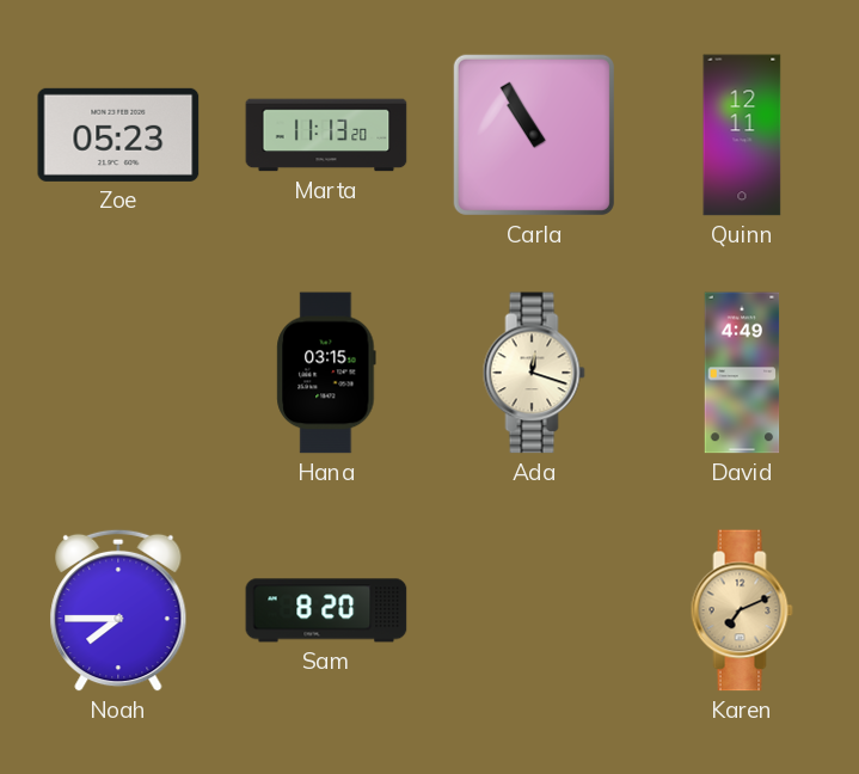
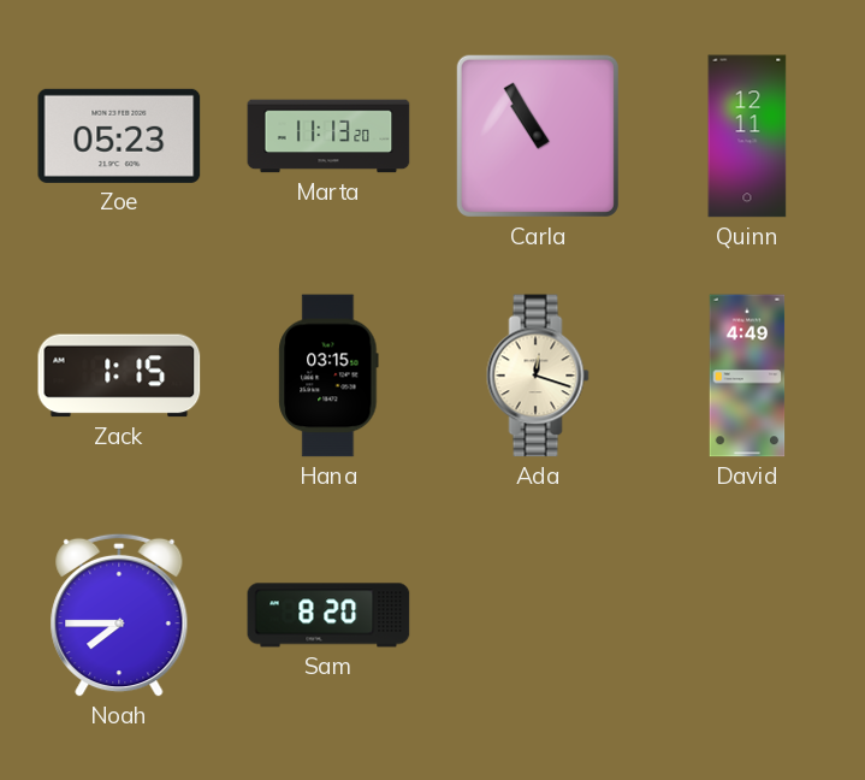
Zack: none -> 1:15
Karen: 7:11 -> none
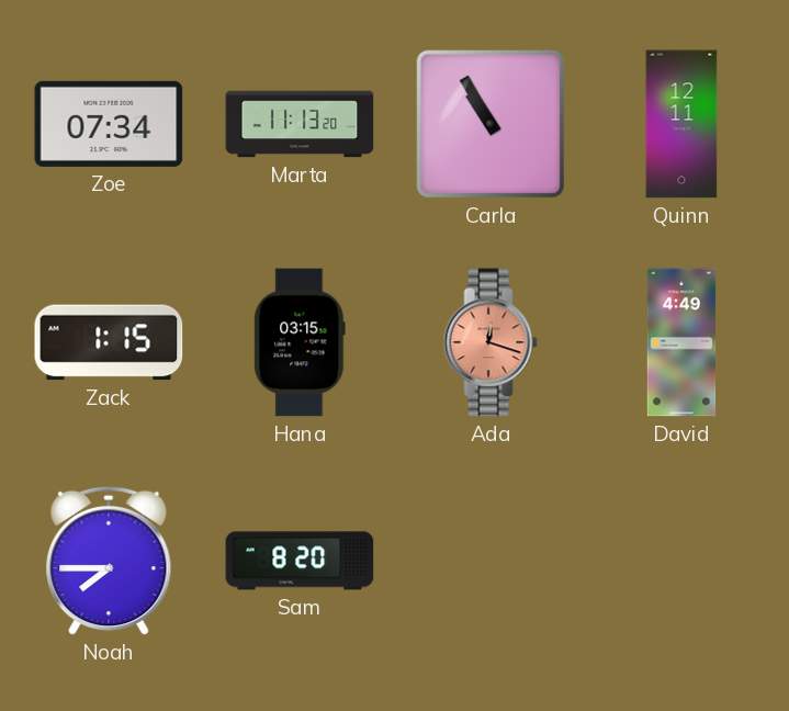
Zoe: 05:23 -> 07:34
Ada dial: cream -> salmon
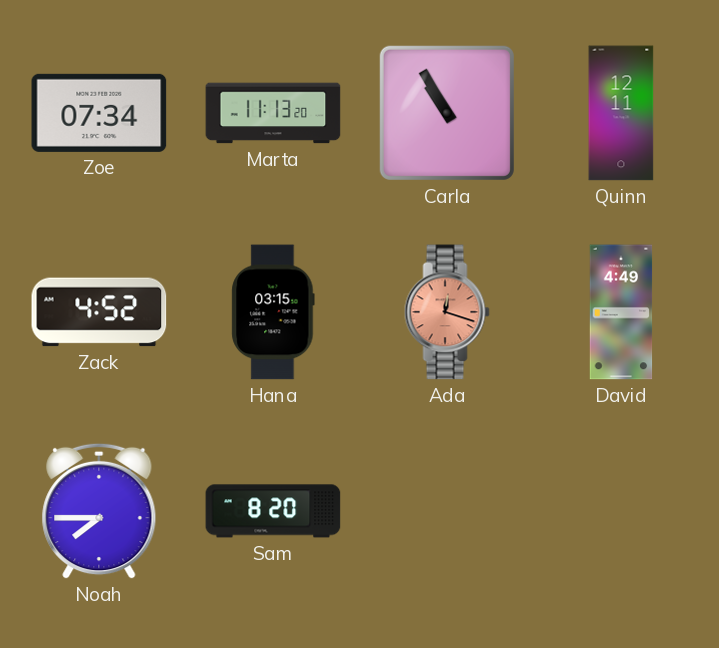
Zack: 1:15 -> 4:52
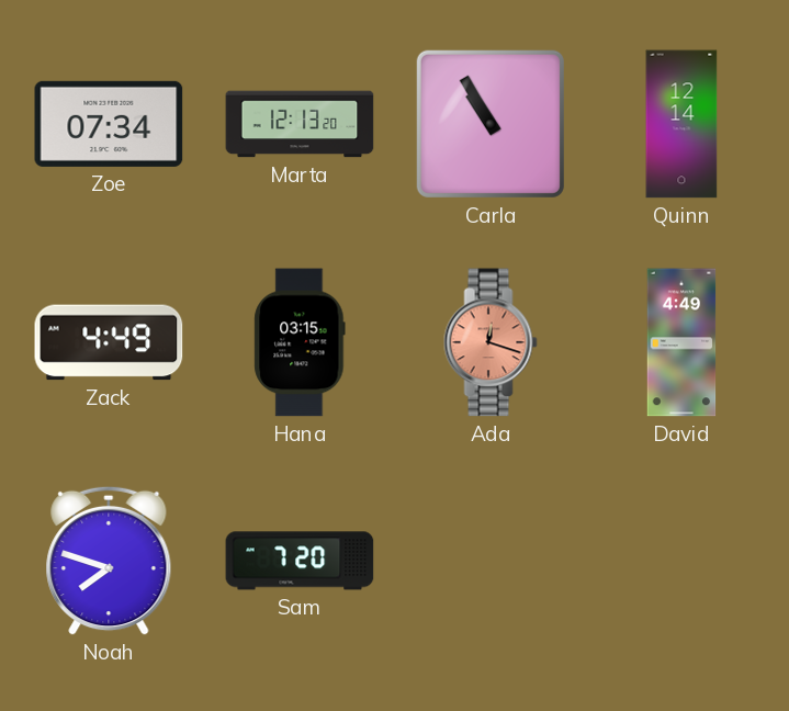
Marta: 11:13 -> 12:13
Quinn: 12:11 -> 12:14
Zack: 4:52 -> 4:49
Noah: 7:45 -> 7:48
Sam: 8:20 -> 7:20
